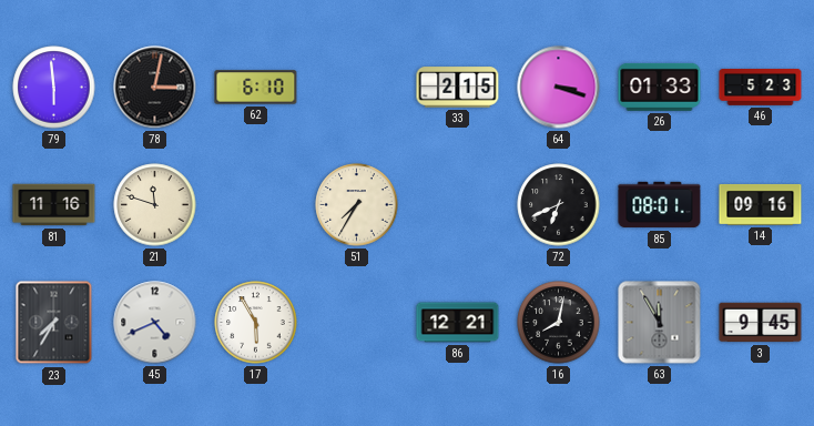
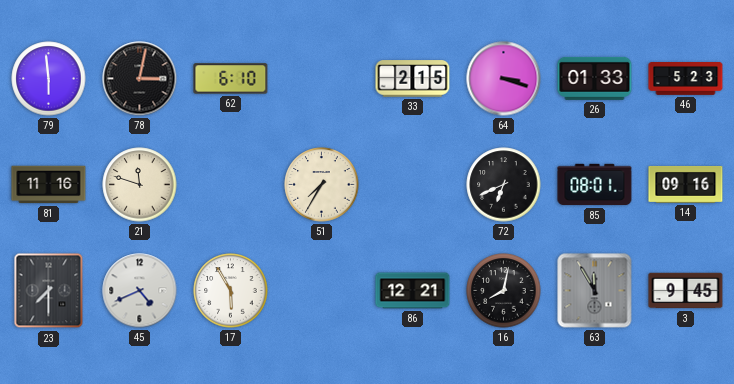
23: 7:35 -> 7:30
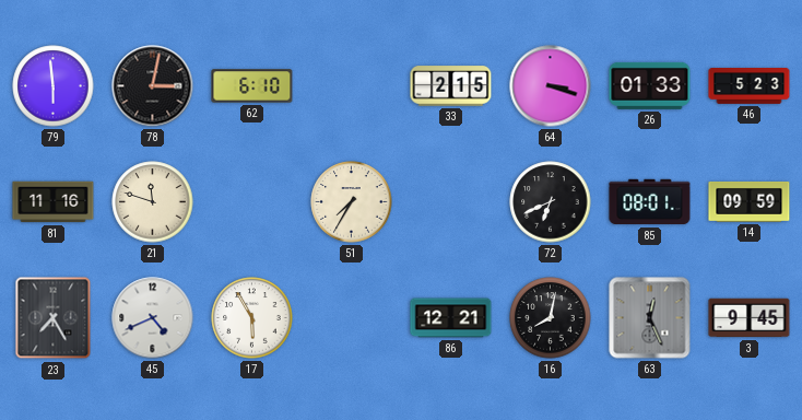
14: 09:16 -> 09:59
23: 7:30 -> 7:25
63: 11:55 -> 12:26
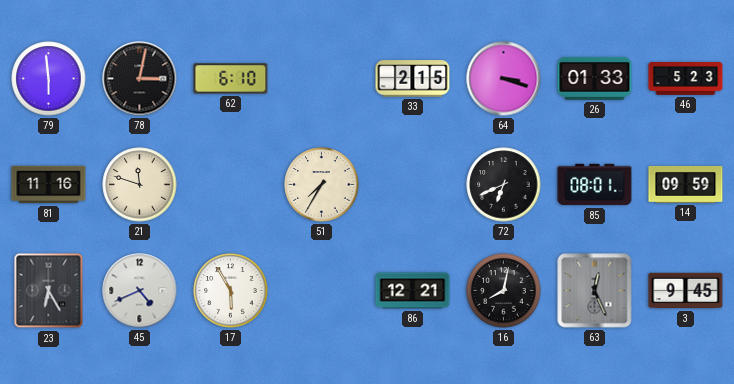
23: 7:25 -> 6:25
